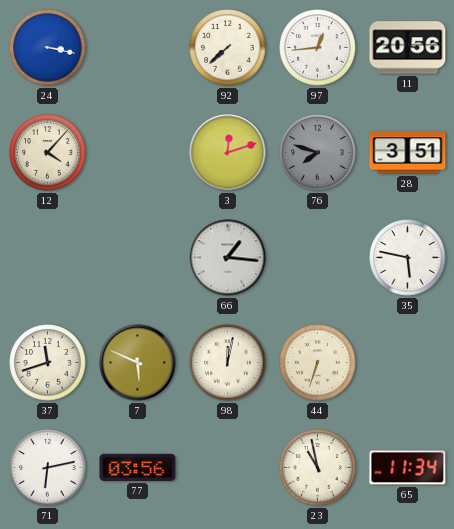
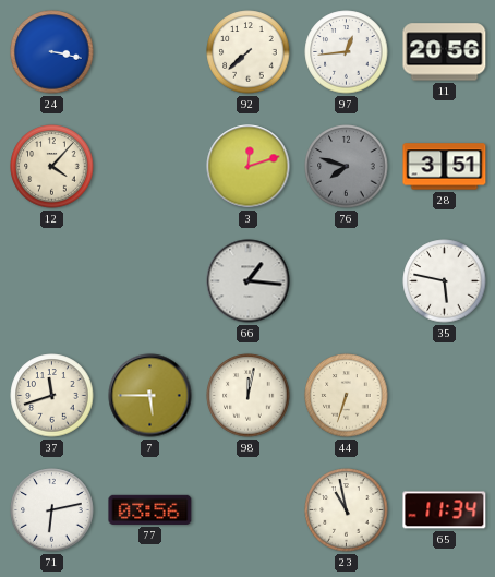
7: 5:49 -> 5:45
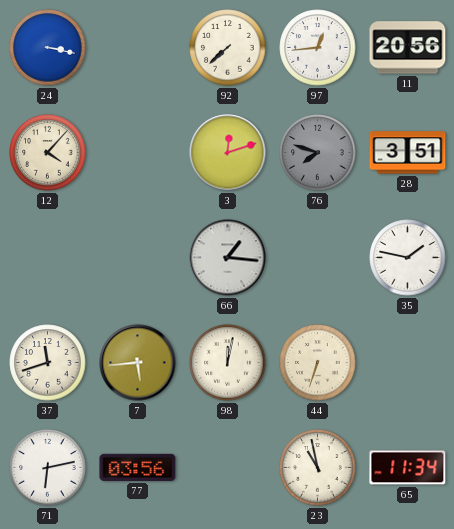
35: 5:47 -> 1:47
7: 5:45 -> 5:44
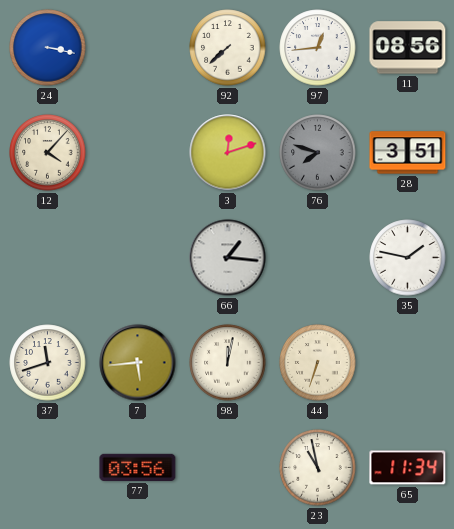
11: 20:56 -> 08:56
71: 6:13 -> none
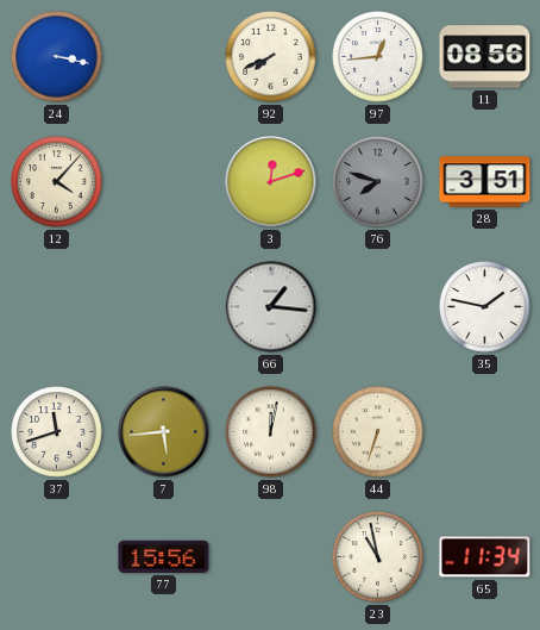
92: 7:38 -> 7:41
77: 03:56 -> 15:56
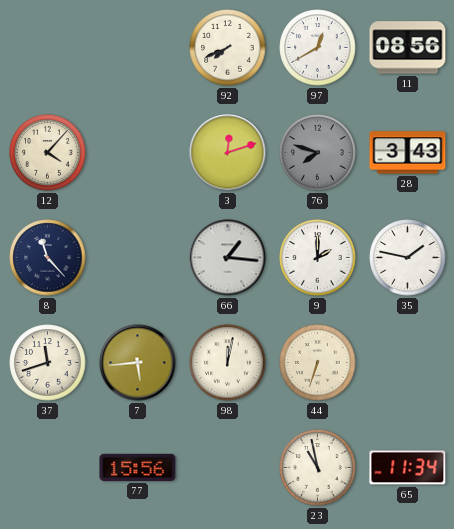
24: 3:17 -> none
97: 12:44 -> 12:40
28: 3:51 -> 3:43
8: none -> 11:23
9: none -> 2:00
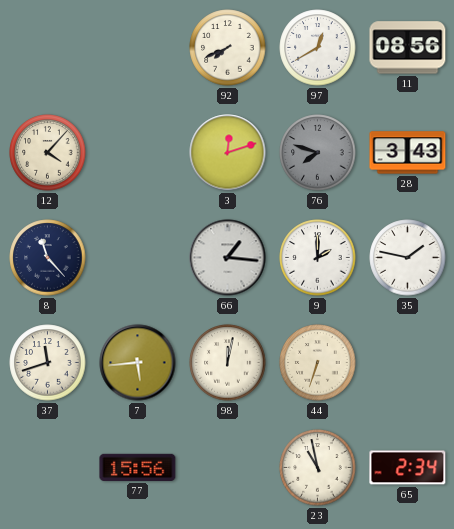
65: 11:34 -> 2:34
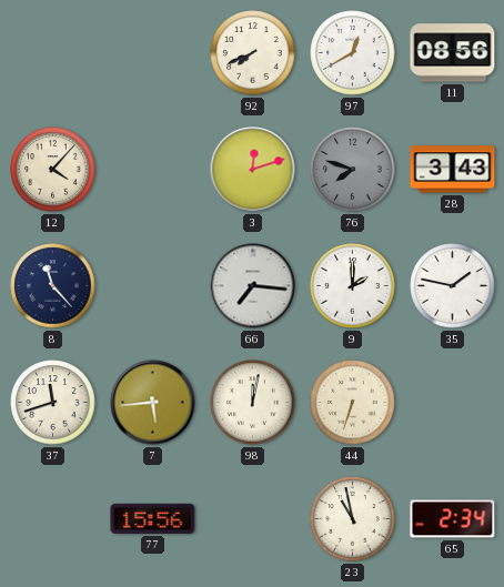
66: 1:16 -> 7:16
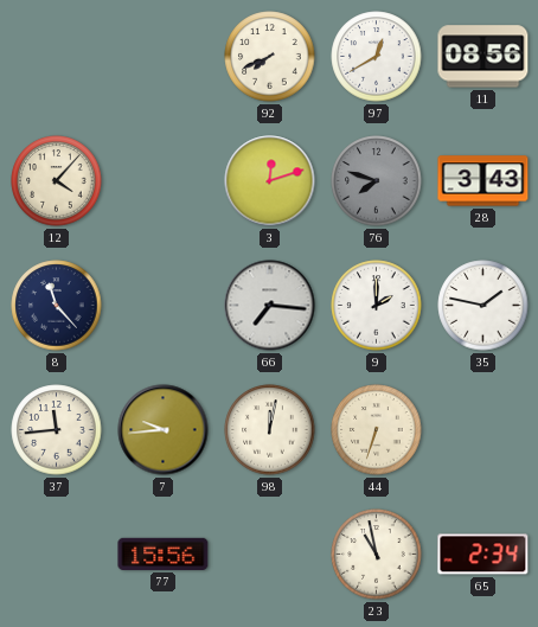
37: 11:42 -> 11:44
7: 5:44 -> 9:44
